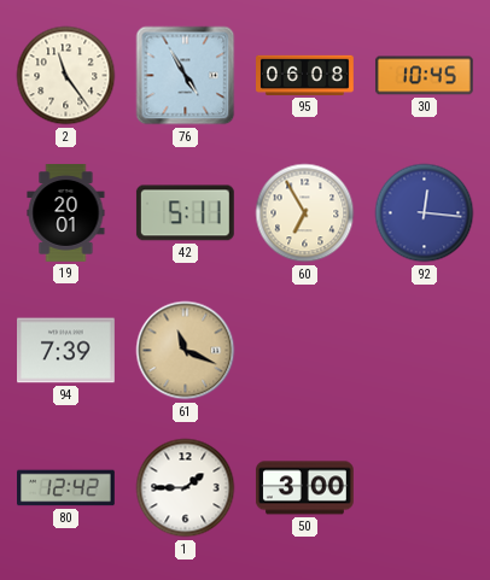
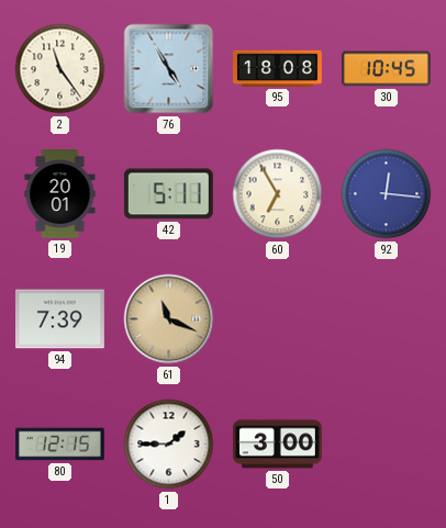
95: 06:08 -> 18:08
80: 12:42 -> 12:15
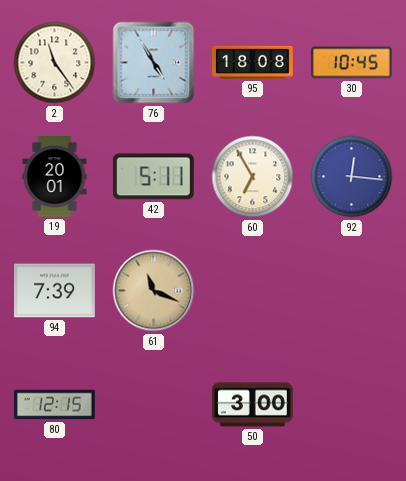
1: 1:45 -> none
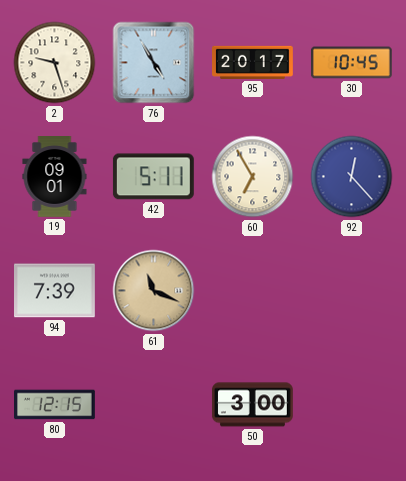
2: 11:24 -> 9:27
95: 18:08 -> 20:17
19: 20:01 -> 09:01
92: 12:16 -> 12:23
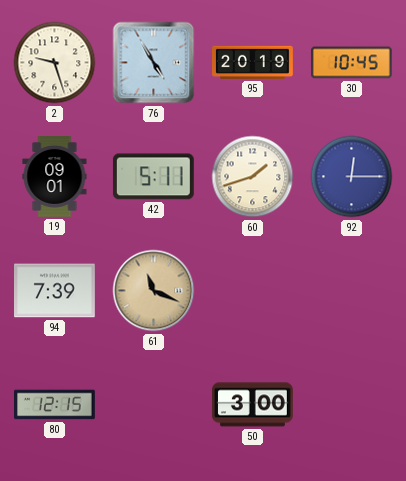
95: 20:17 -> 20:19
60: 6:55 -> 1:42
92: 12:23 -> 12:15
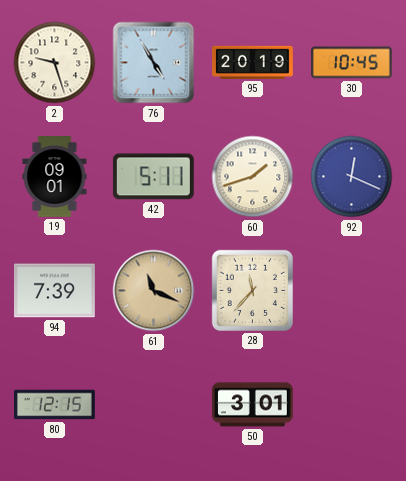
92: 12:15 -> 12:19
28: none -> 11:37
50: 3:00 -> 3:01
